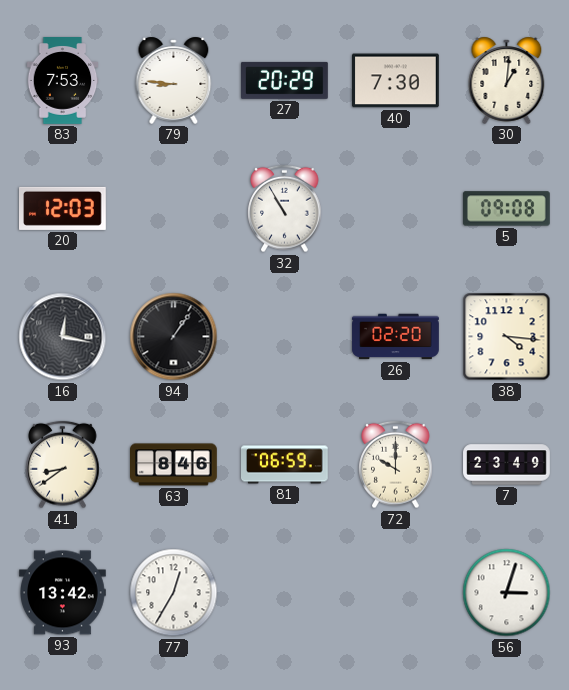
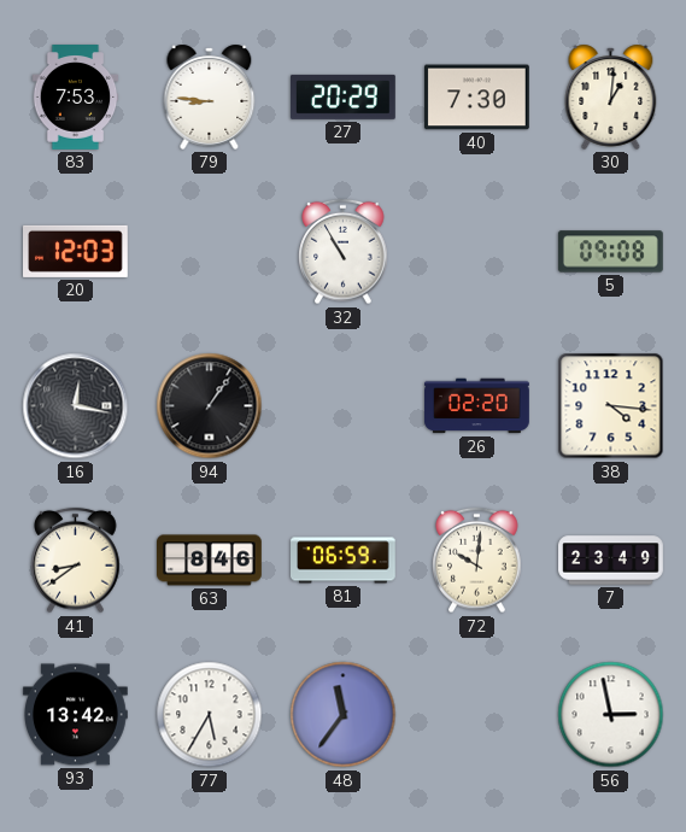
72: 10:00 -> 10:01
77: 12:35 -> 5:35
48: none -> 11:36
56: 3:03 -> 2:58
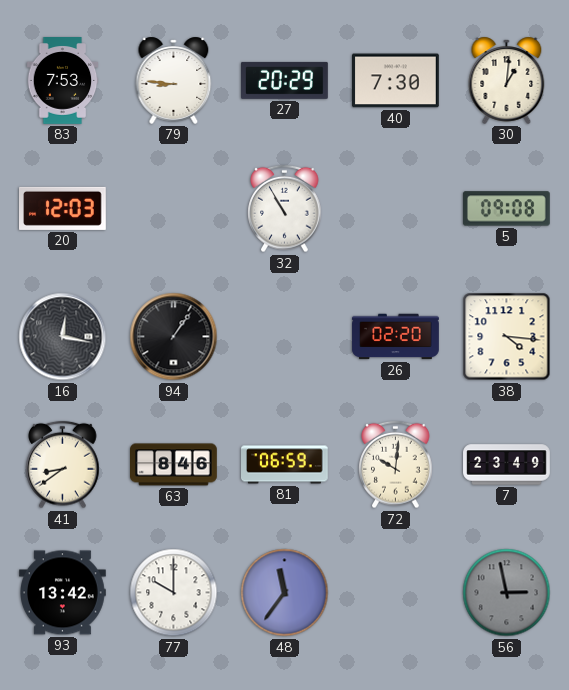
77: 5:35 -> 10:00
56 dial: white -> grey
